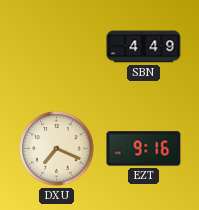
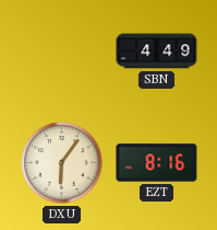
DXU: 7:19 -> 6:06
EZT: 9:16 -> 8:16
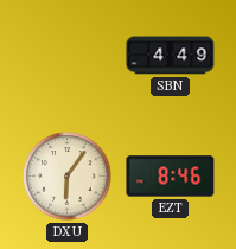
EZT: 8:16 -> 8:46
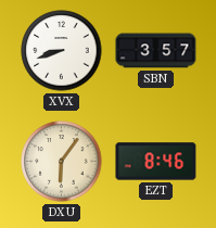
XVX: none -> 8:42
SBN: 4:49 -> 3:57
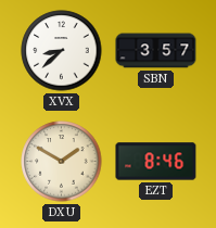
XVX: 8:42 -> 8:38
DXU: 6:06 -> 1:50
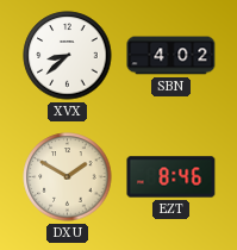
SBN: 3:57 -> 4:02
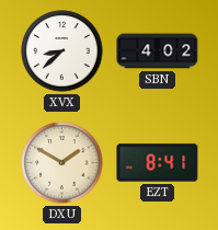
EZT: 8:46 -> 8:41
